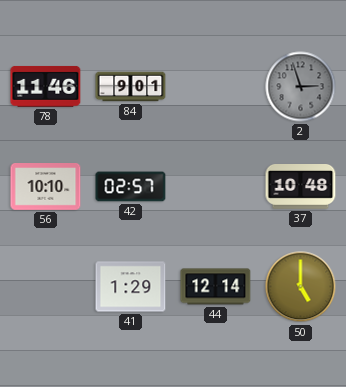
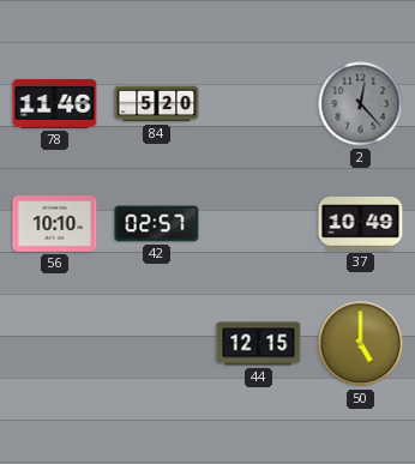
84: 9:01 -> 5:20
2: 2:57 -> 12:23
37: 10:48 -> 10:49
41: 1:29 -> none
44: 12:14 -> 12:15
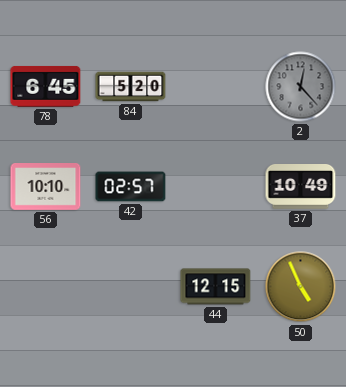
78: 11:46 -> 6:45
50: 5:00 -> 4:56
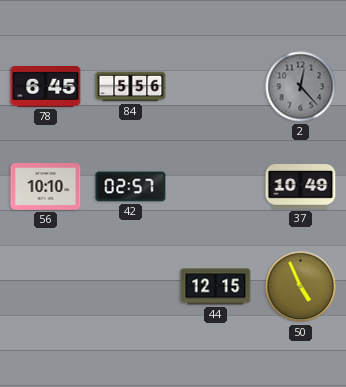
84: 5:20 -> 5:56
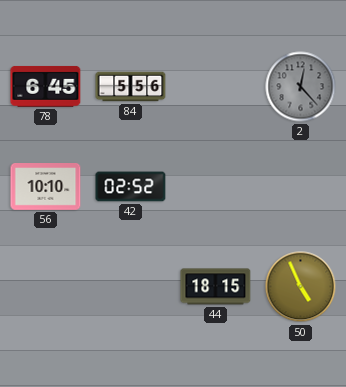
42: 02:57 -> 02:52
37: 10:49 -> none
44: 12:15 -> 18:15
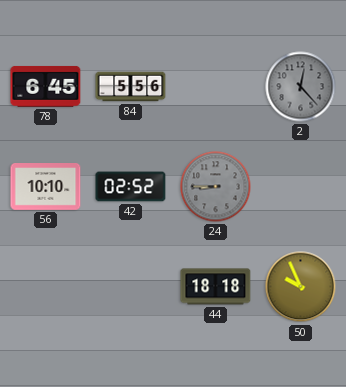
24: none -> 8:45
44: 18:15 -> 18:18
50: 4:56 -> 9:56
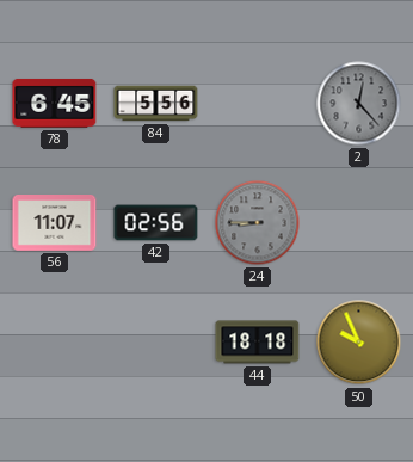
56: 10:10 -> 11:07
42: 02:52 -> 02:56
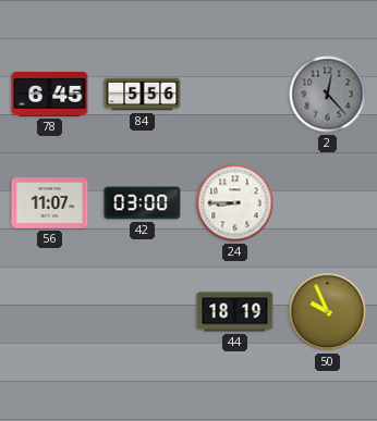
42: 02:56 -> 03:00
24 dial: grey -> white
44: 18:18 -> 18:19
